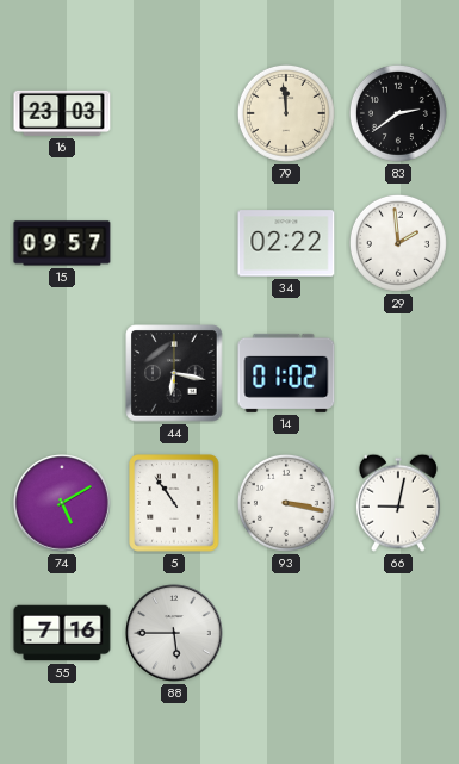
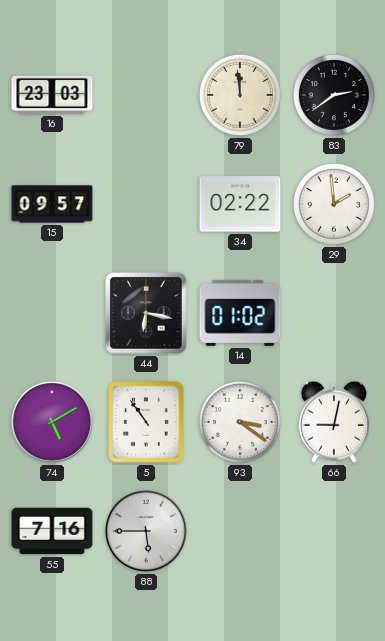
93: 3:17 -> 3:21
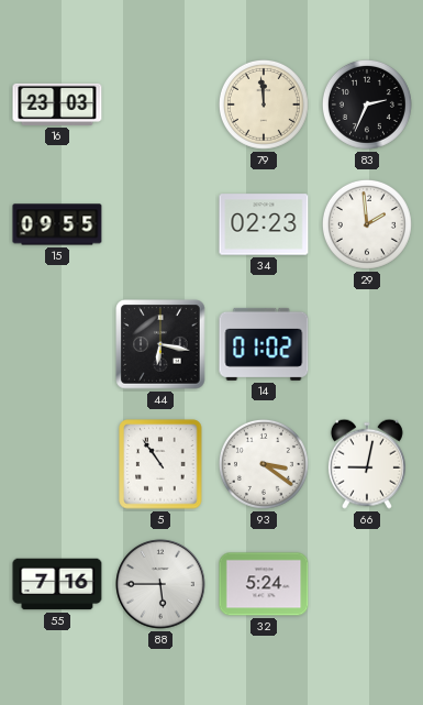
83: 2:39 -> 2:34
15: 09:57 -> 09:55
34: 02:22 -> 02:23
74: 5:10 -> none
32: none -> 5:24
